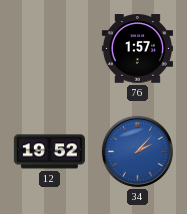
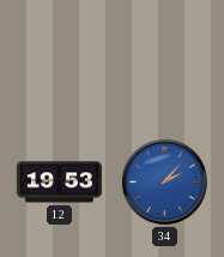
76: 1:57 -> none
12: 19:52 -> 19:53
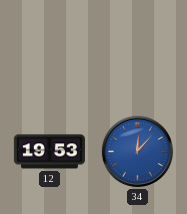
34: 2:07 -> 12:07
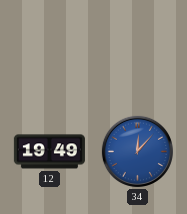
12: 19:53 -> 19:49
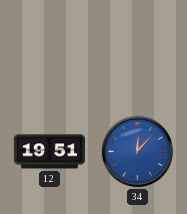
12: 19:49 -> 19:51
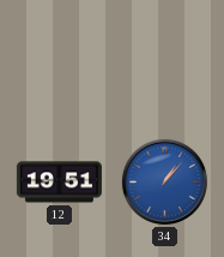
34: 12:07 -> 1:07
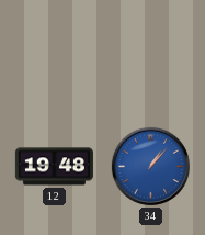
12: 19:51 -> 19:48
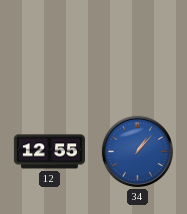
12: 19:48 -> 12:55
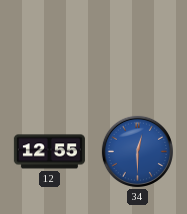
34: 1:07 -> 12:30
